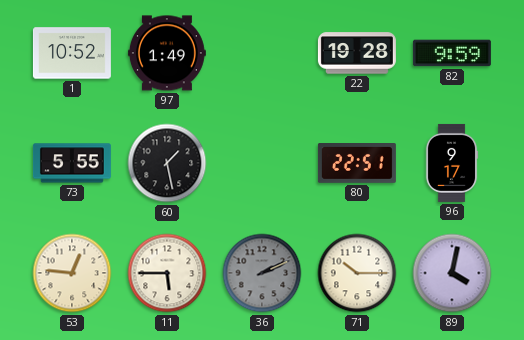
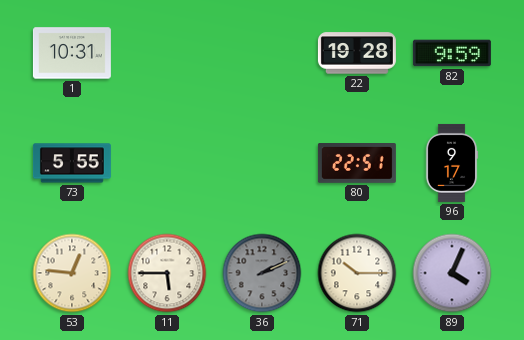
1: 10:52 -> 10:31
97: 1:49 -> none
60: 1:28 -> none
89: 4:02 -> 4:04
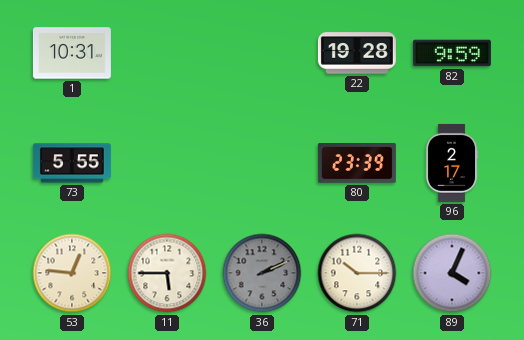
80: 22:51 -> 23:39
96: 9:17 -> 2:17
